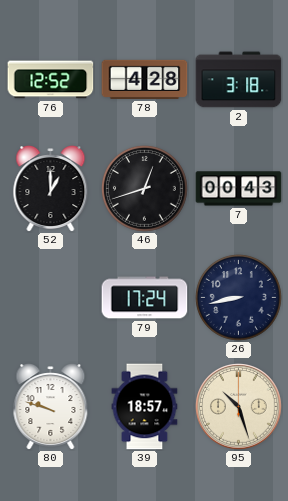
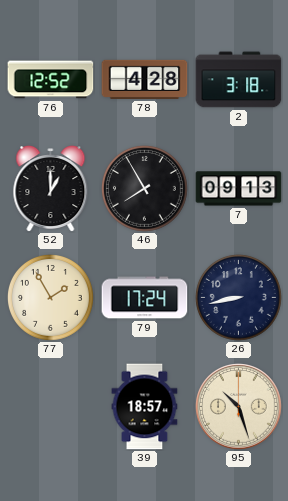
46: 12:42 -> 7:55
7: 00:43 -> 09:13
77: none -> 1:55
80: 9:48 -> none
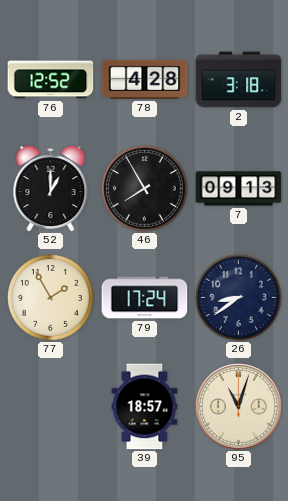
26: 8:43 -> 8:39
95: 10:27 -> 11:03
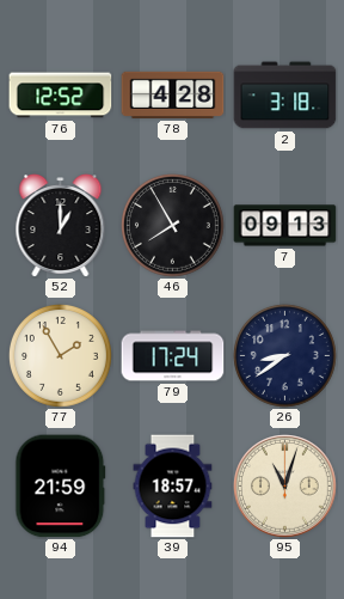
94: none -> 21:59
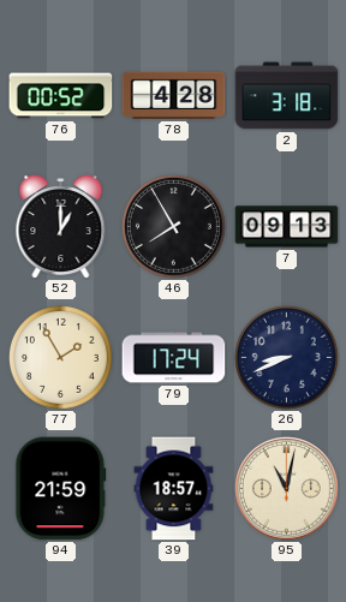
76: 12:52 -> 00:52
26: 8:39 -> 8:41
95: 11:03 -> 11:02
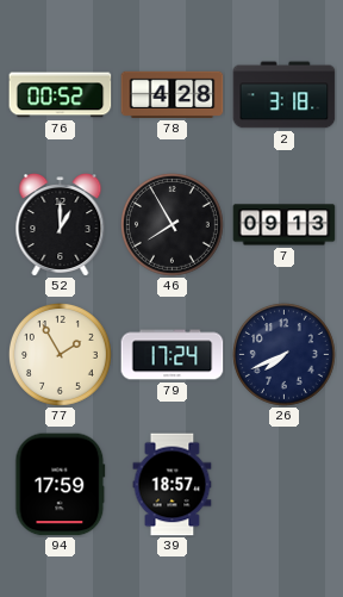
26: 8:41 -> 7:41
94: 21:59 -> 17:59
95: 11:02 -> none
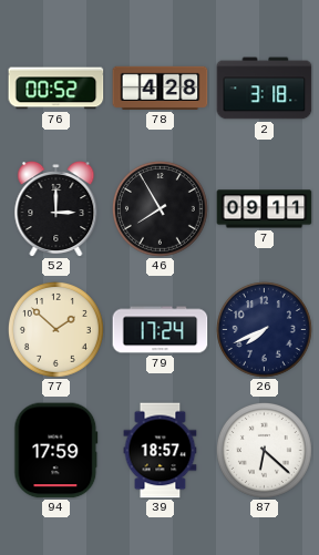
52: 1:00 -> 3:00
7: 09:13 -> 09:11
77: 1:55 -> 1:52
87: none -> 6:22
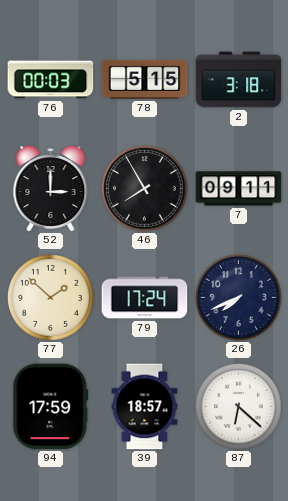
76: 00:52 -> 00:03
78: 4:28 -> 5:15
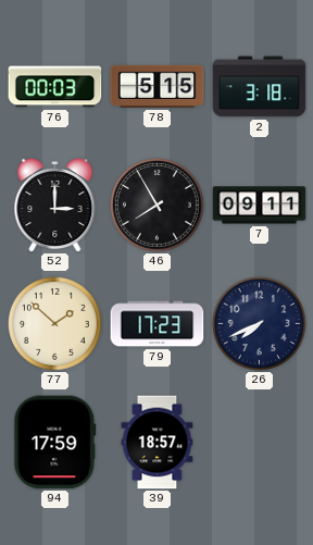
79: 17:24 -> 17:23
87: 6:22 -> none
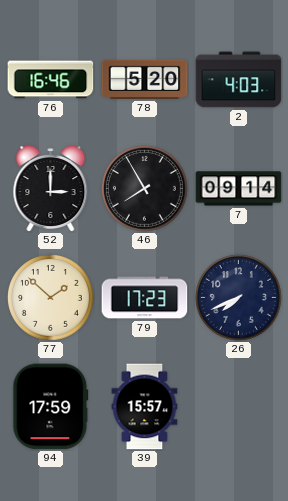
76: 00:03 -> 16:46
78: 5:15 -> 5:20
2: 3:18 -> 4:03
7: 09:11 -> 09:14
39: 18:57 -> 15:57
